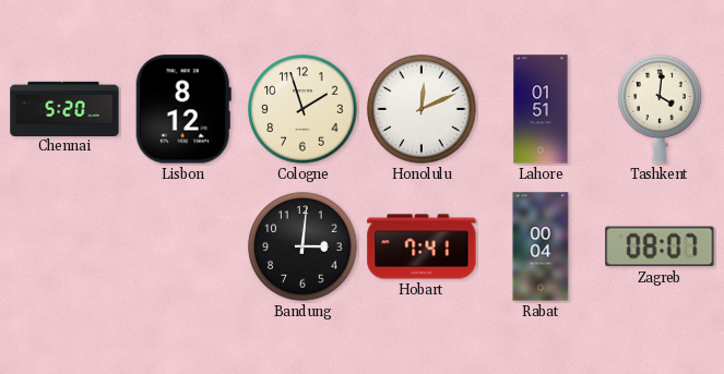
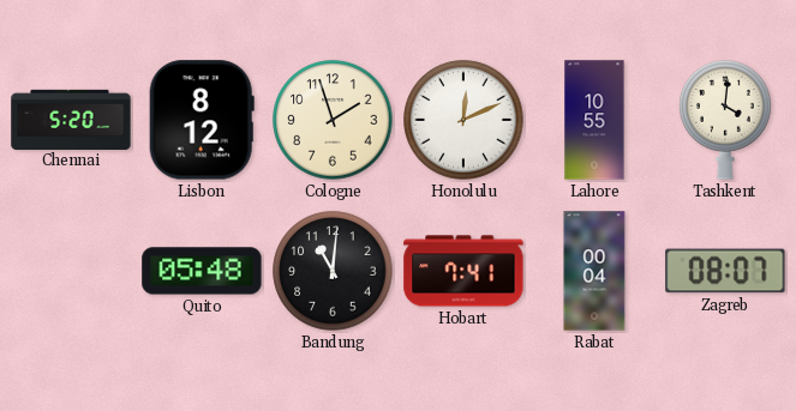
Lahore: 01:51 -> 10:55
Quito: none -> 05:48
Bandung: 3:01 -> 11:01
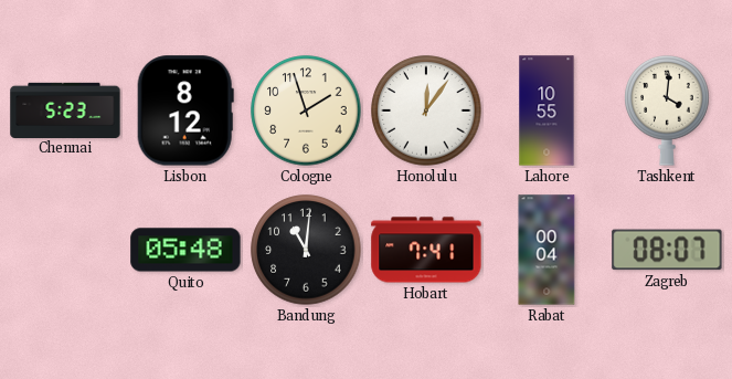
Chennai: 5:20 -> 5:23
Honolulu: 12:11 -> 12:06
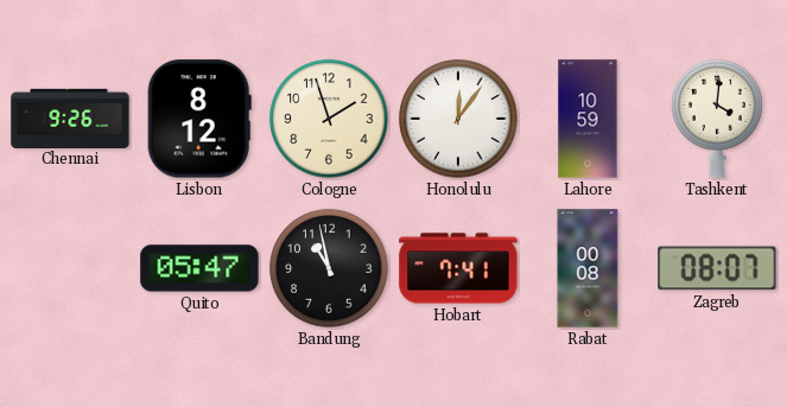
Chennai: 5:23 -> 9:26
Lahore: 10:55 -> 10:59
Quito: 05:48 -> 05:47
Bandung: 11:01 -> 10:58
Rabat: 00:04 -> 00:08
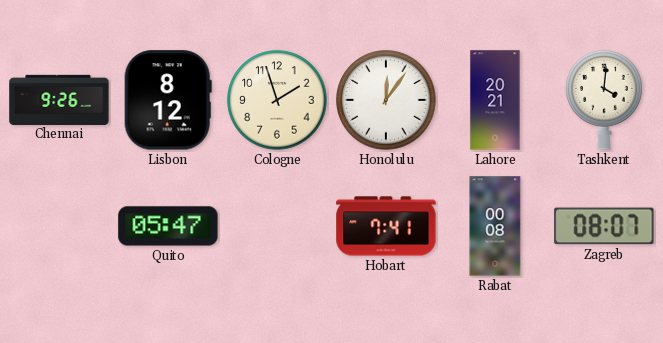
Lahore: 10:59 -> 20:21
Bandung: 10:58 -> none
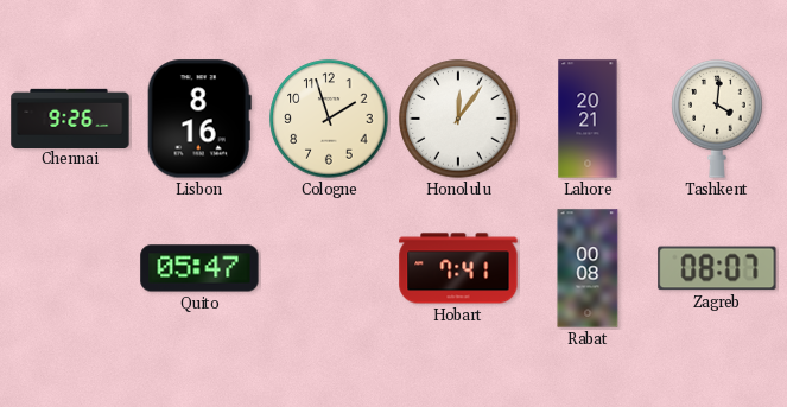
Lisbon: 8:12 -> 8:16
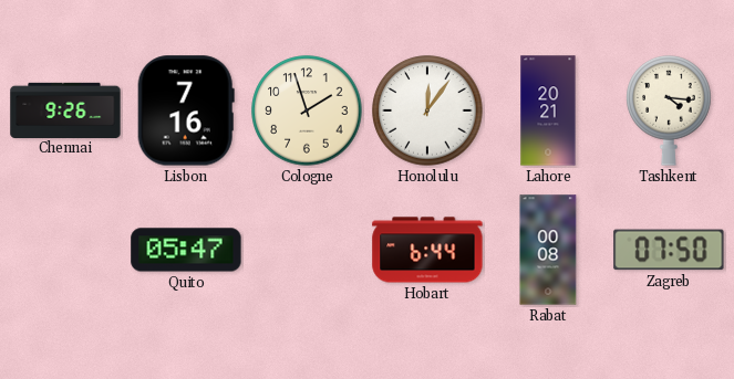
Lisbon: 8:16 -> 7:16
Tashkent: 4:01 -> 4:16
Hobart: 7:41 -> 6:44
Zagreb: 08:07 -> 07:50
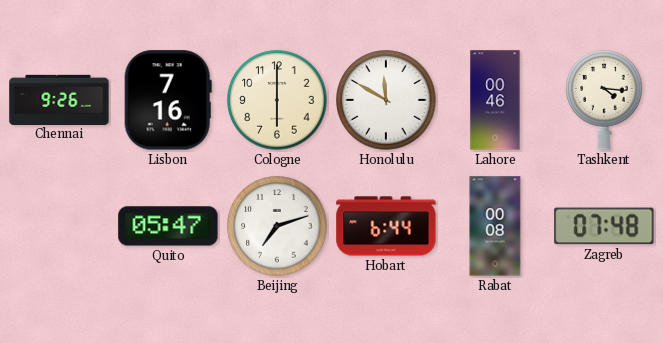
Cologne: 1:57 -> 6:00
Honolulu: 12:06 -> 11:50
Lahore: 20:21 -> 00:46
Beijing: none -> 7:12
Zagreb: 07:50 -> 07:48
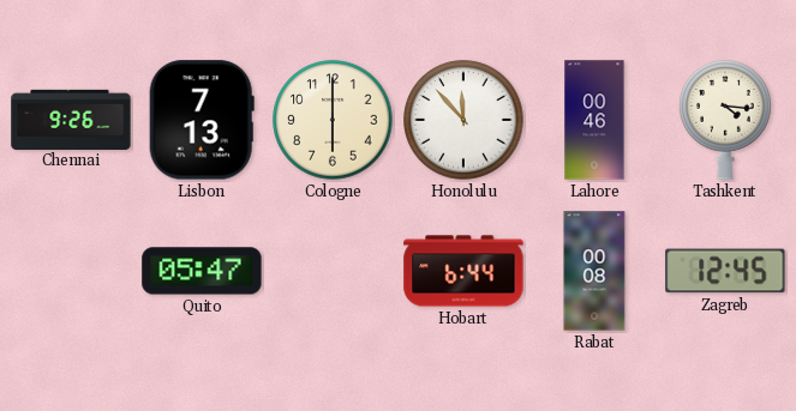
Lisbon: 7:16 -> 7:13
Honolulu: 11:50 -> 11:53
Beijing: 7:12 -> none
Zagreb: 07:48 -> 12:45
